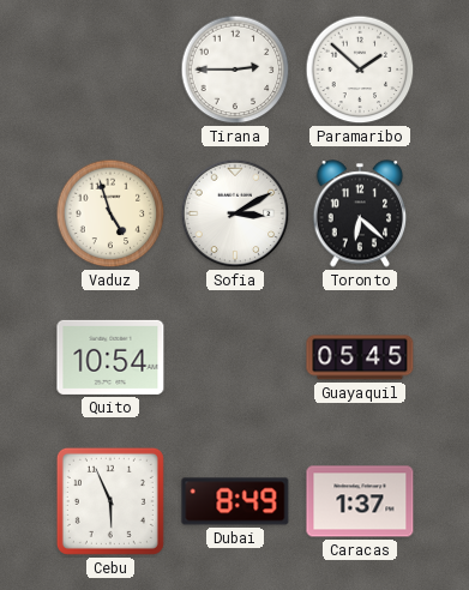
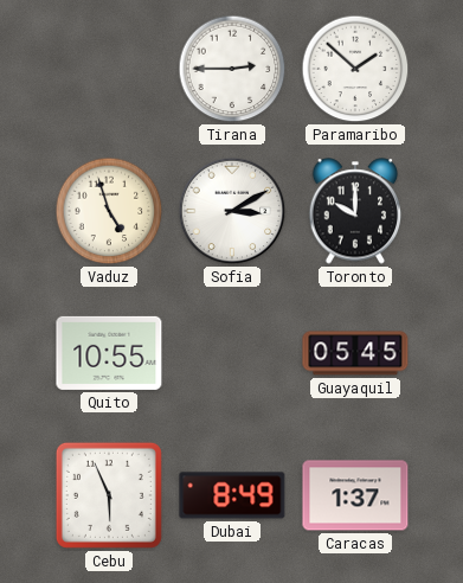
Toronto: 6:22 -> 10:00
Quito: 10:54 -> 10:55
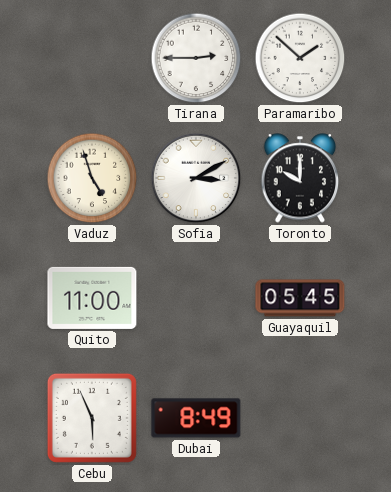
Quito: 10:55 -> 11:00
Caracas: 1:37 -> none
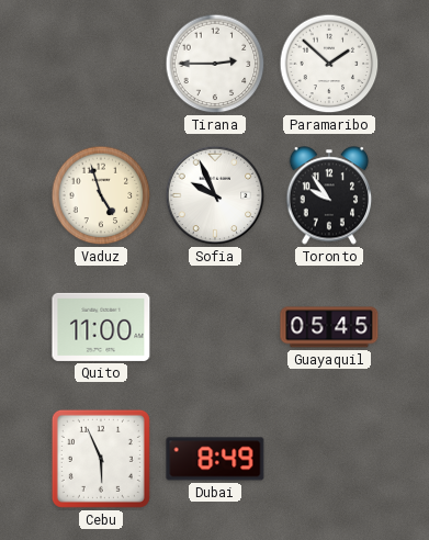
Sofia: 3:10 -> 9:56
Toronto: 10:00 -> 9:54
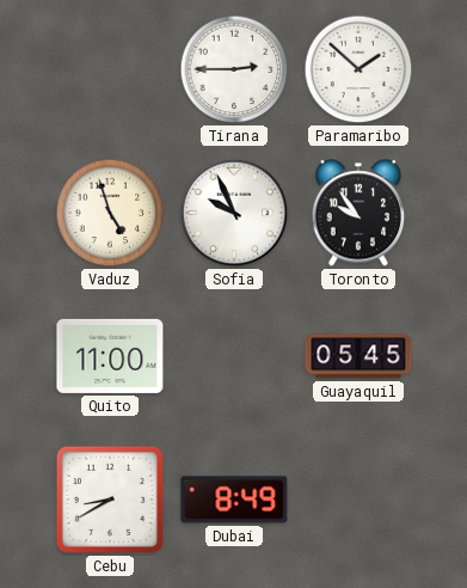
Cebu: 5:56 -> 8:40
